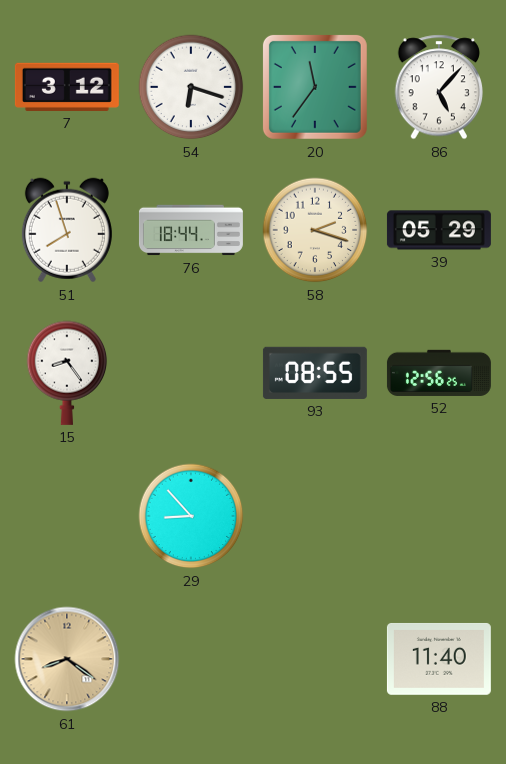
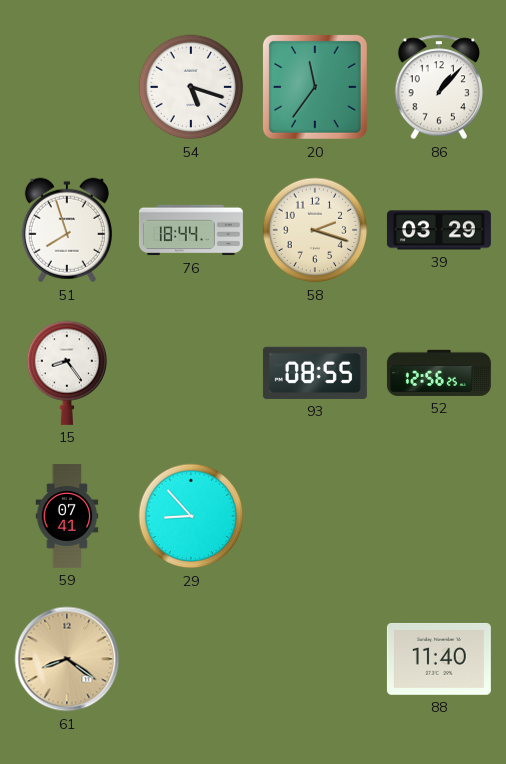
7: 3:12 -> none
54: 6:18 -> 5:18
86: 5:07 -> 1:07
39: 05:29 -> 03:29
59: none -> 07:41
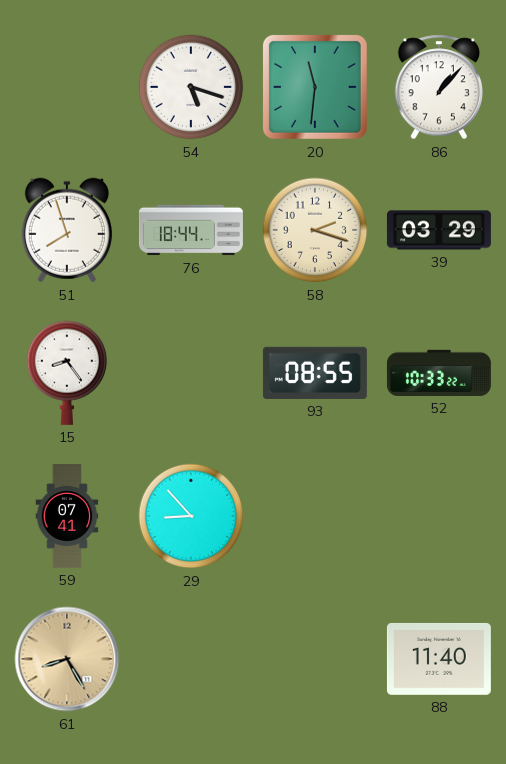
20: 11:36 -> 11:31
52: 12:56 -> 10:33
61: 8:21 -> 8:25
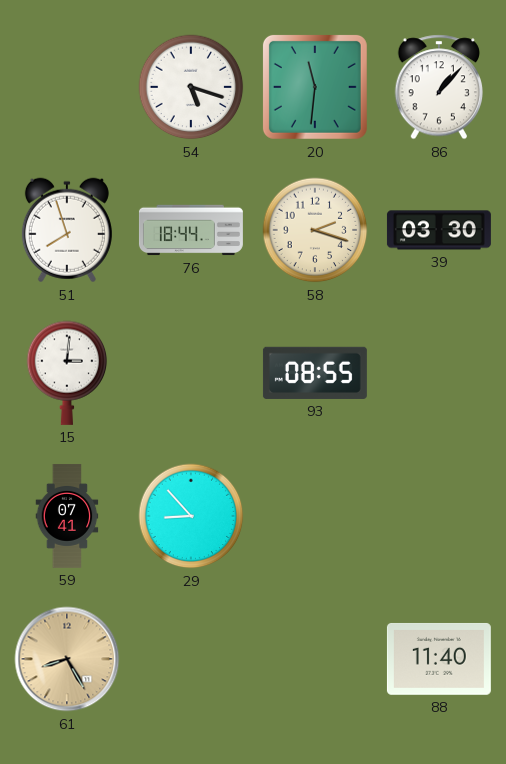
39: 03:29 -> 03:30
15: 8:24 -> 3:01
52: 10:33 -> none
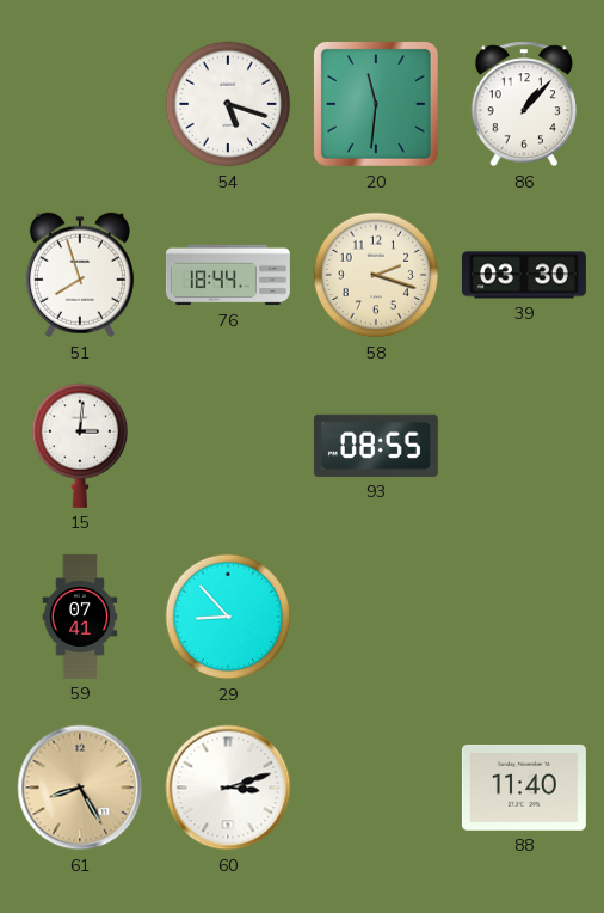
60: none -> 3:12
